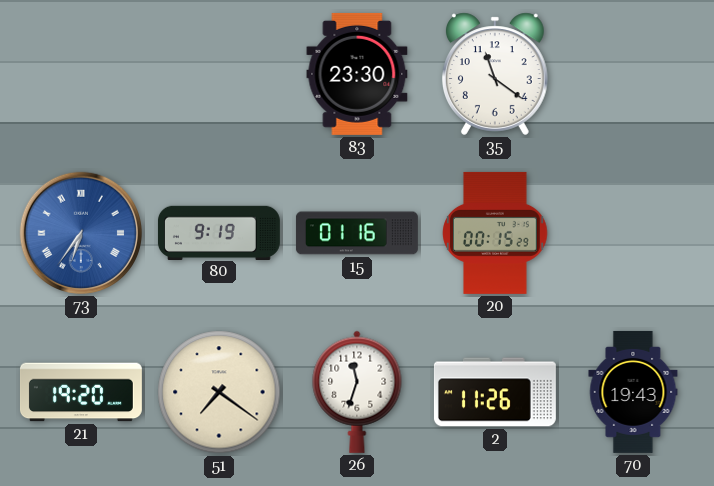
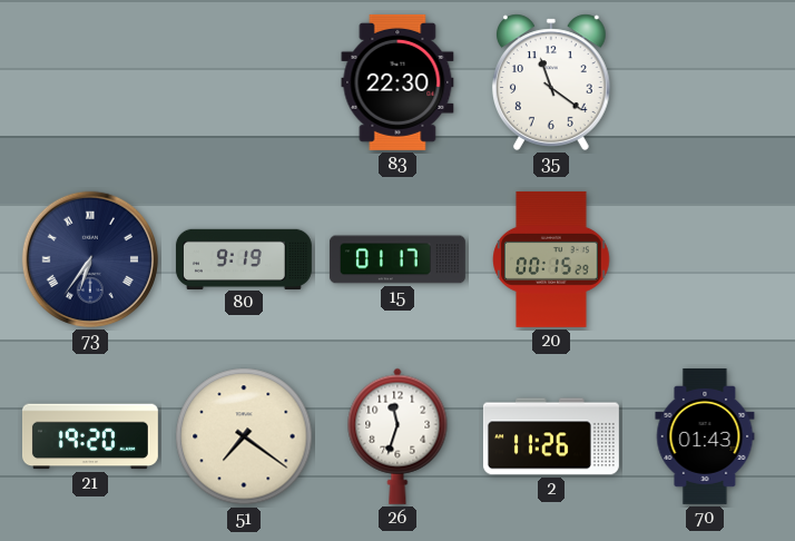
83: 23:30 -> 22:30
73 dial: blue -> navy
15: 01:16 -> 01:17
70: 19:43 -> 01:43
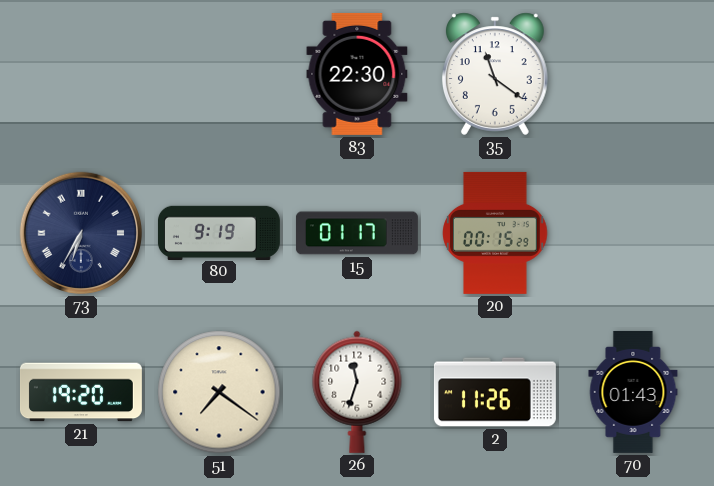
73: 6:36 -> 6:35
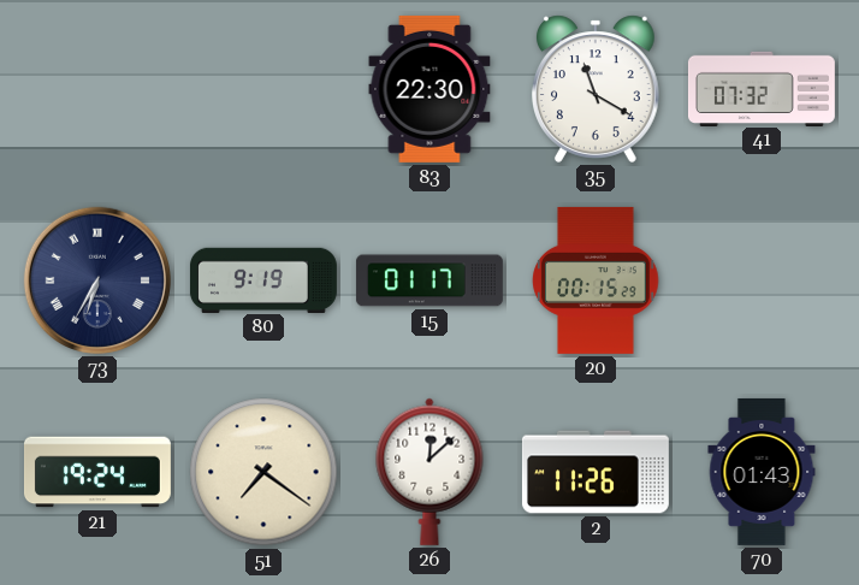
35: 11:21 -> 11:20
41: none -> 07:32
21: 19:20 -> 19:24
26: 11:33 -> 12:08
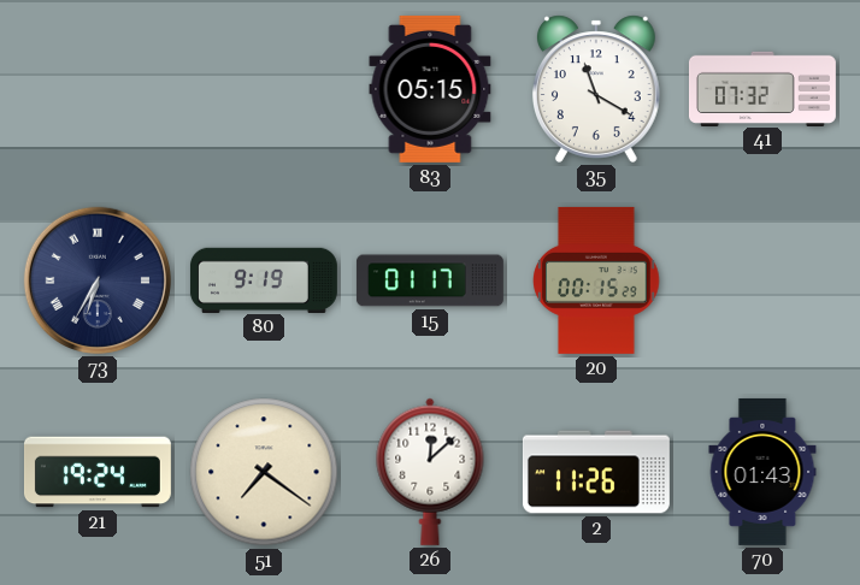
83: 22:30 -> 05:15
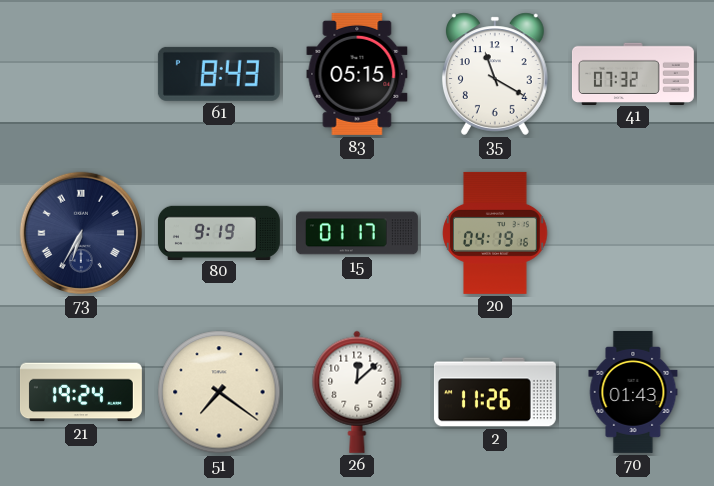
61: none -> 8:43
20: 00:15 -> 04:19
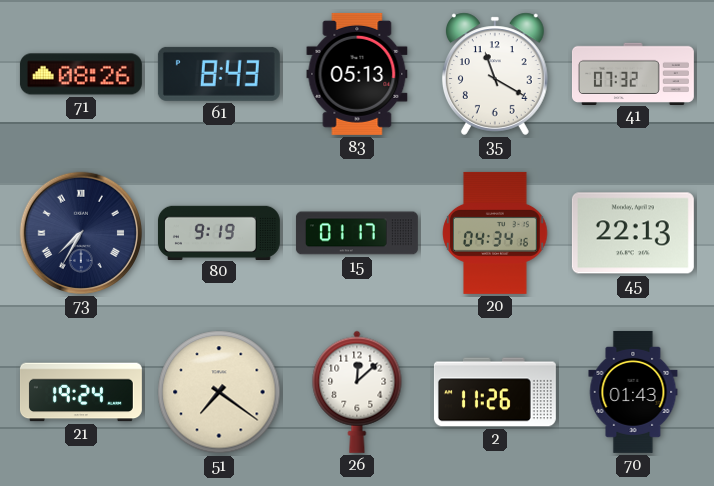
71: none -> 08:26
83: 05:15 -> 05:13
73: 6:35 -> 7:35
20: 04:19 -> 04:34
45: none -> 22:13
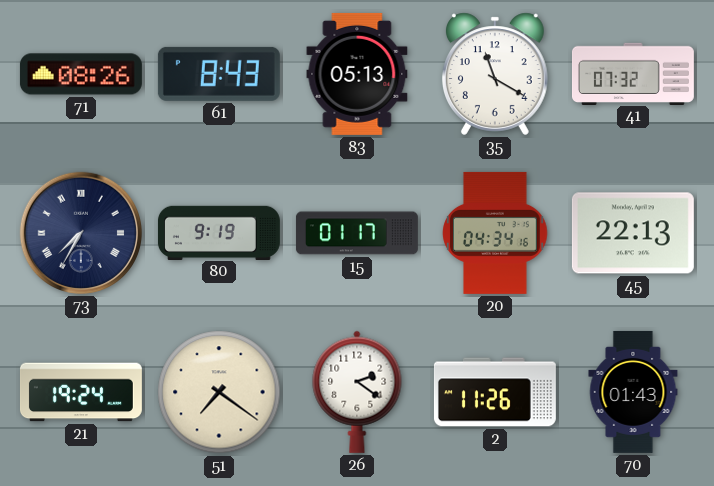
26: 12:08 -> 2:21
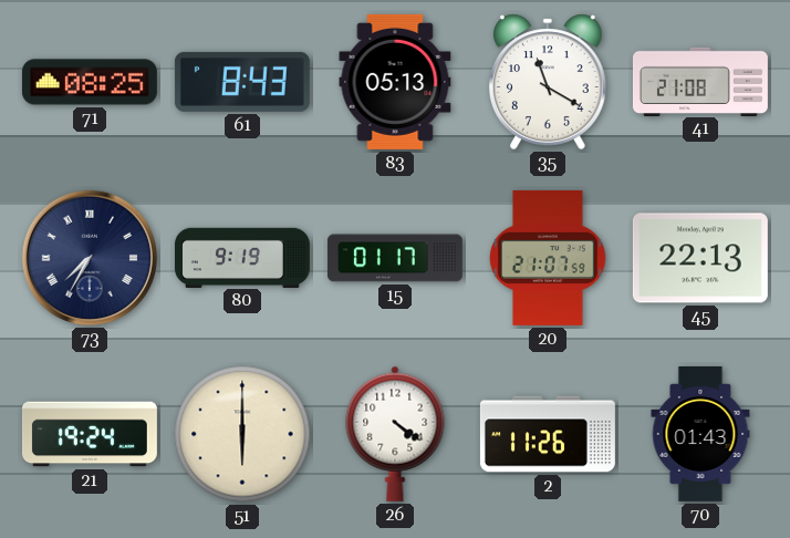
71: 08:26 -> 08:25
41: 07:32 -> 21:08
20: 04:34 -> 21:07
51: 7:21 -> 6:00
26: 2:21 -> 4:21
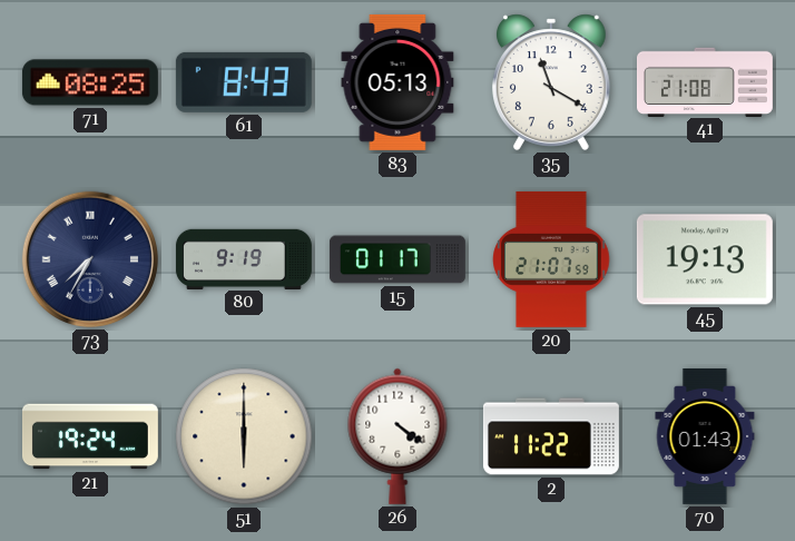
45: 22:13 -> 19:13
2: 11:26 -> 11:22
